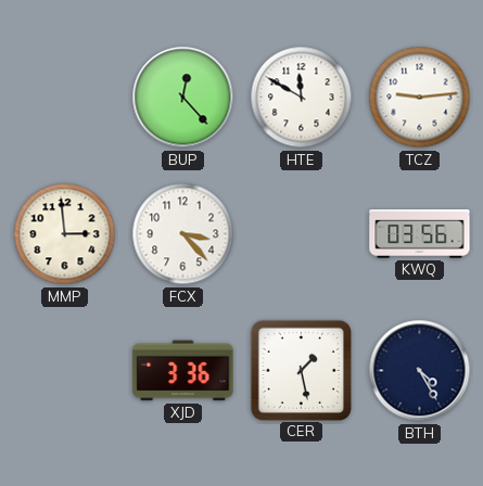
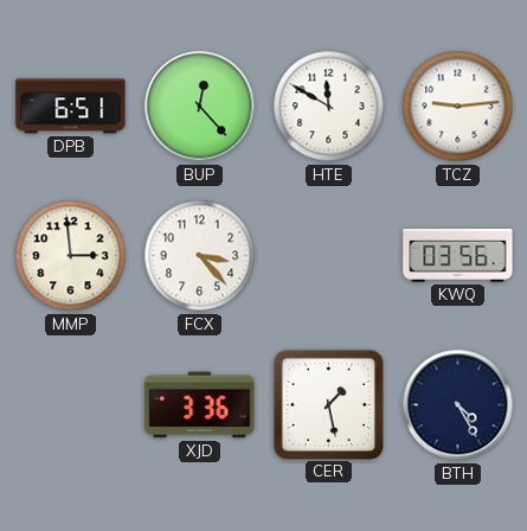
DPB: none -> 6:51
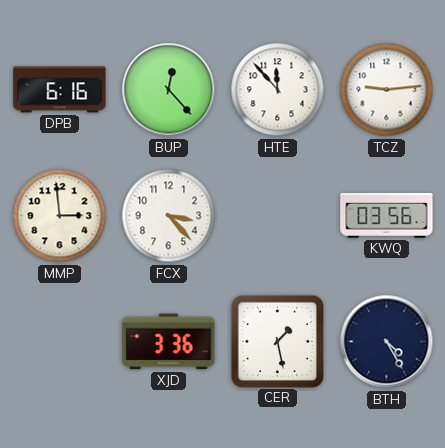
DPB: 6:51 -> 6:16
HTE: 11:50 -> 11:53
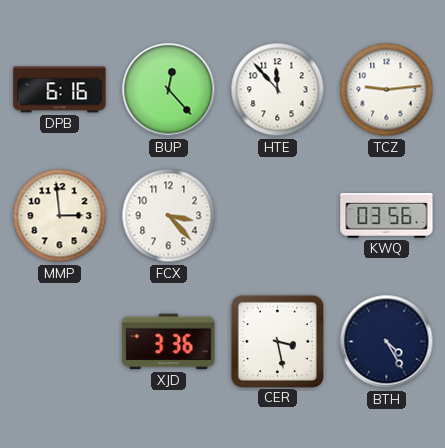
CER: 1:28 -> 3:28
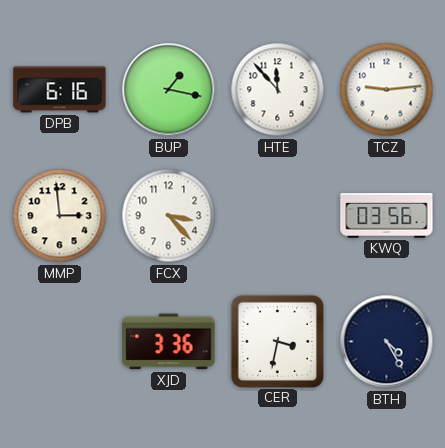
BUP: 12:23 -> 1:17
CER: 3:28 -> 3:32
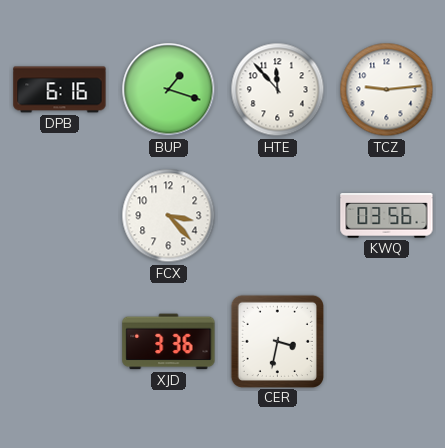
BUP: 1:17 -> 1:18
MMP: 2:59 -> none
BTH: 4:25 -> none
